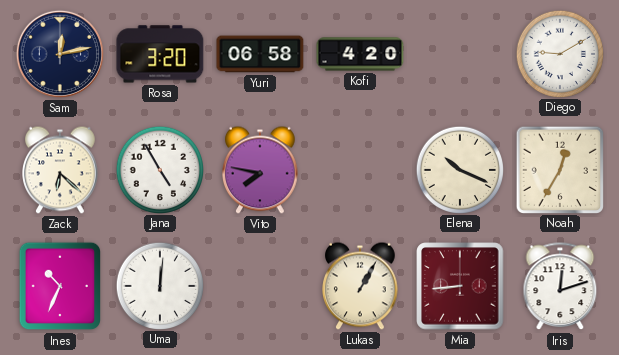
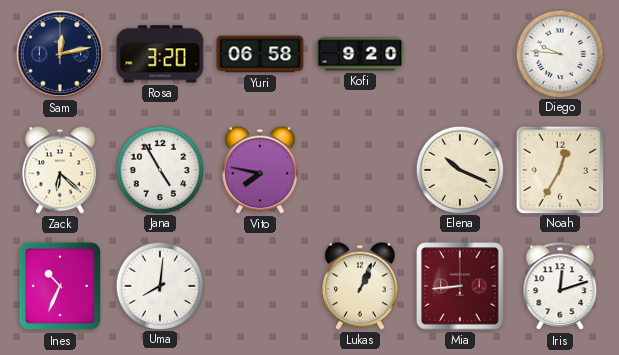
Kofi: 4:20 -> 9:20
Diego: 9:10 -> 9:46
Uma: 12:01 -> 8:01
Lukas: 1:05 -> 1:04
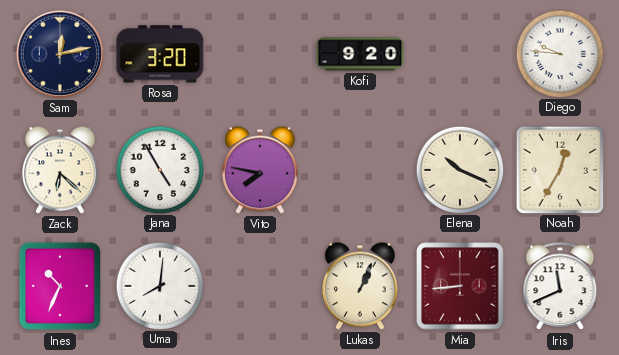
Yuri: 06:58 -> none
Iris: 12:12 -> 11:41
